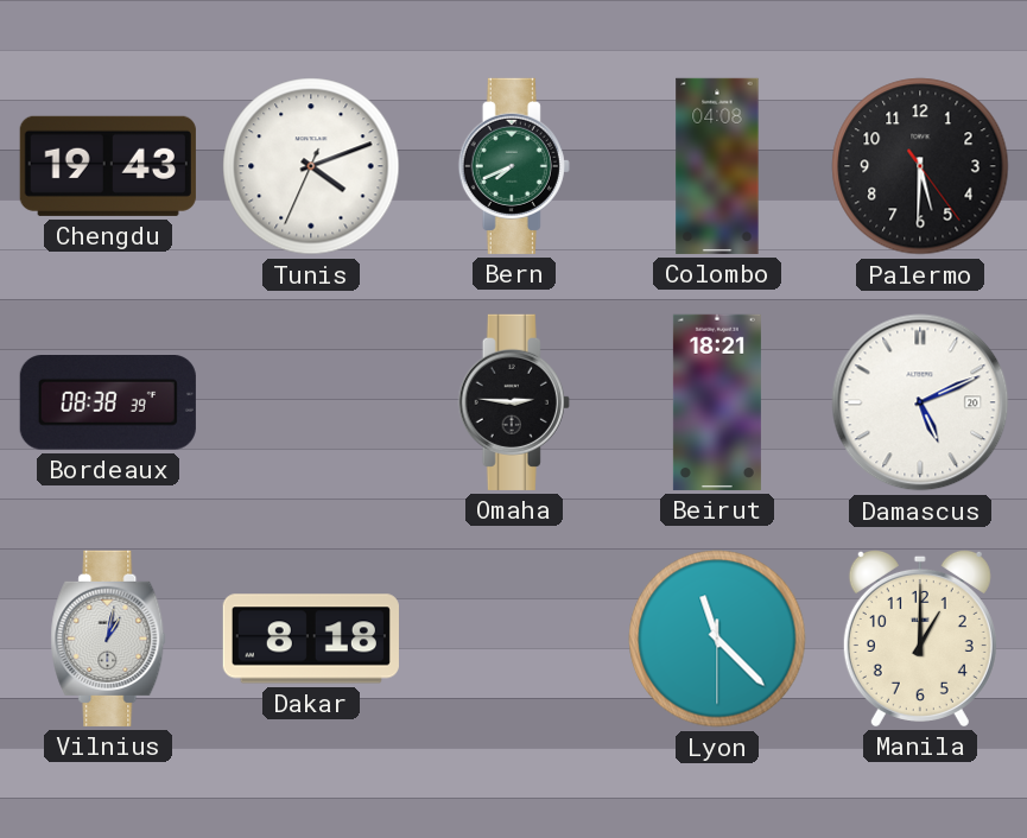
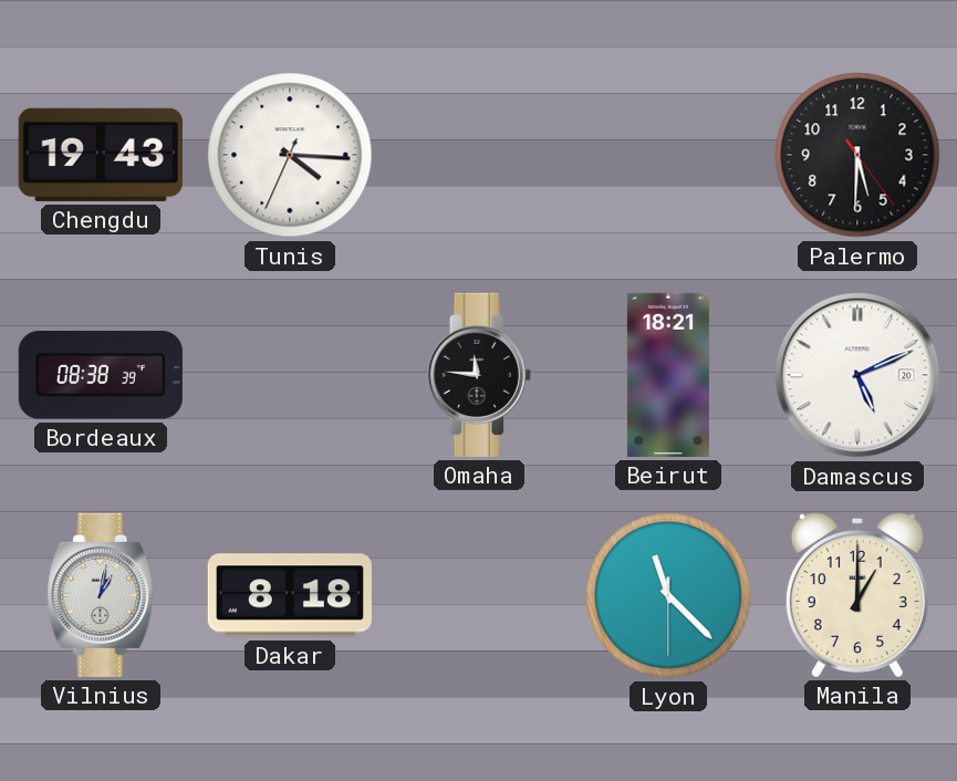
Tunis: 4:11 -> 4:15
Bern: 7:41 -> none
Colombo: 04:08 -> none
Omaha: 2:46 -> 11:46
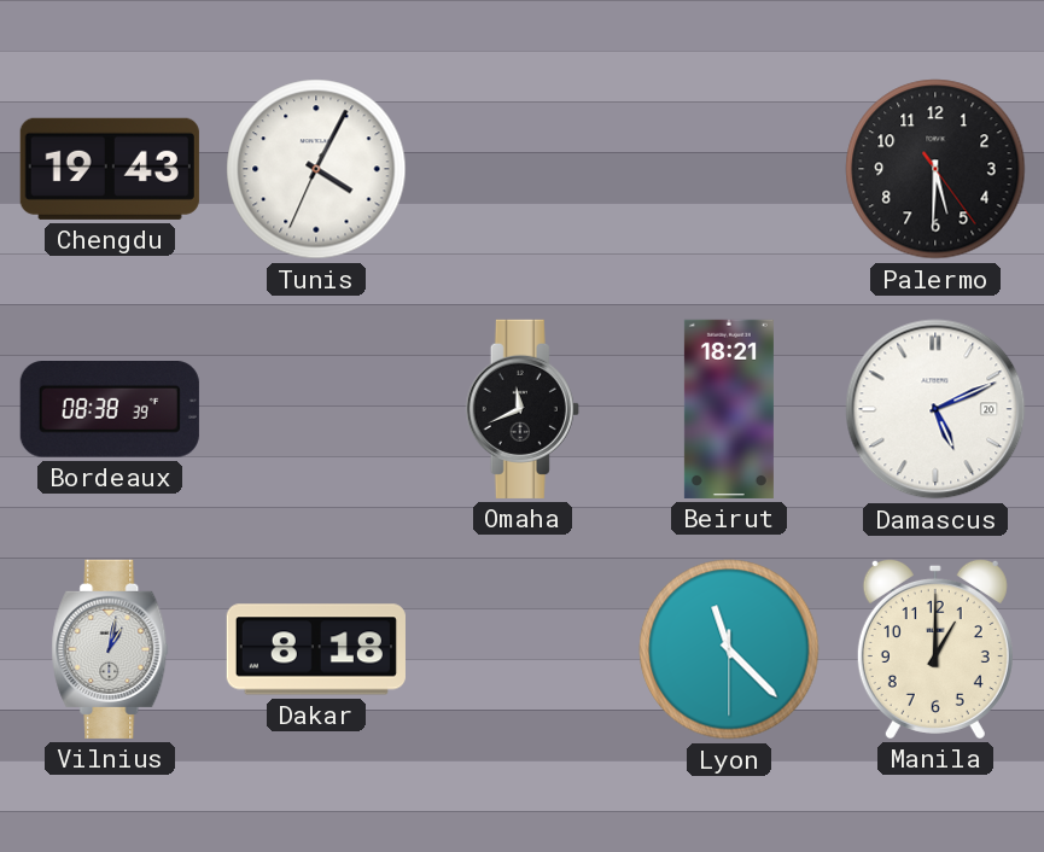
Tunis: 4:15 -> 4:04
Omaha: 11:46 -> 11:41
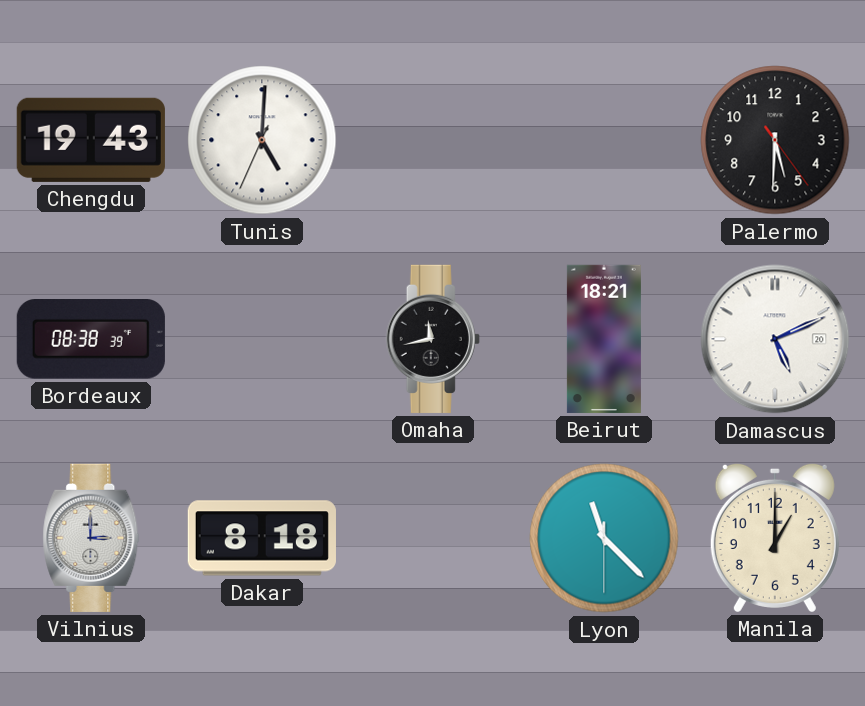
Tunis: 4:04 -> 5:00
Omaha: 11:41 -> 11:43
Vilnius: 1:02 -> 3:00
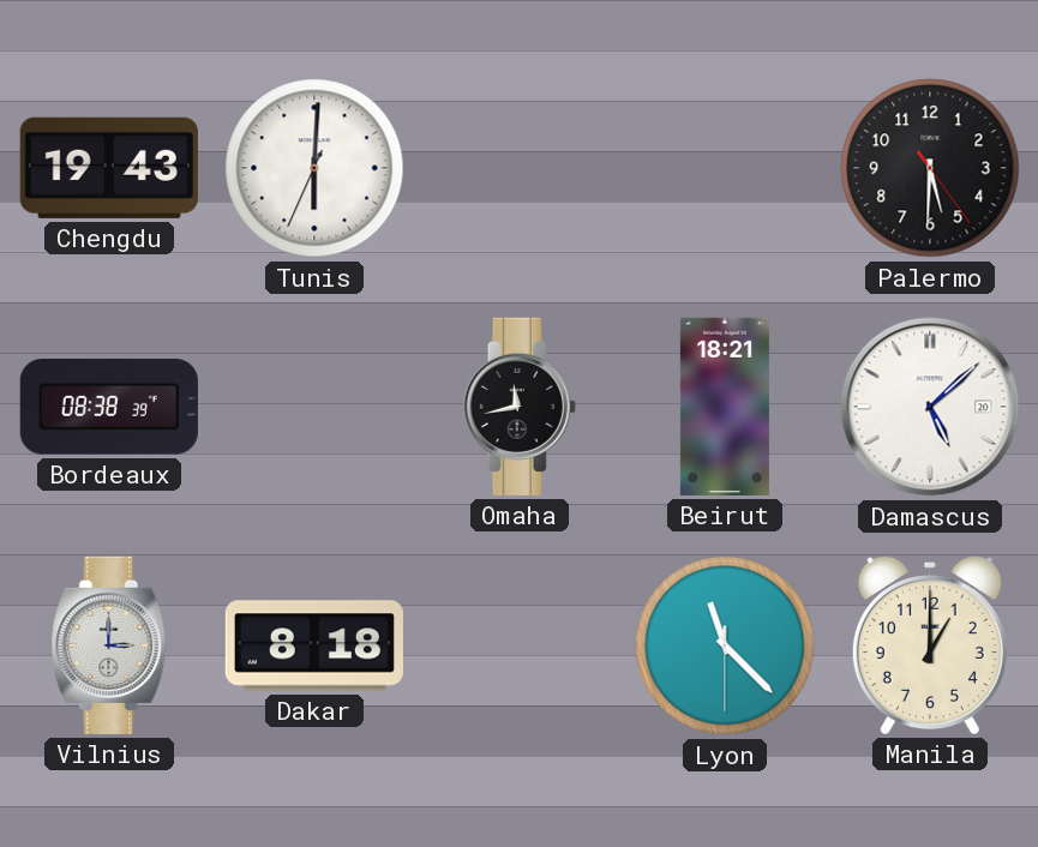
Tunis: 5:00 -> 6:00
Damascus: 5:11 -> 5:08
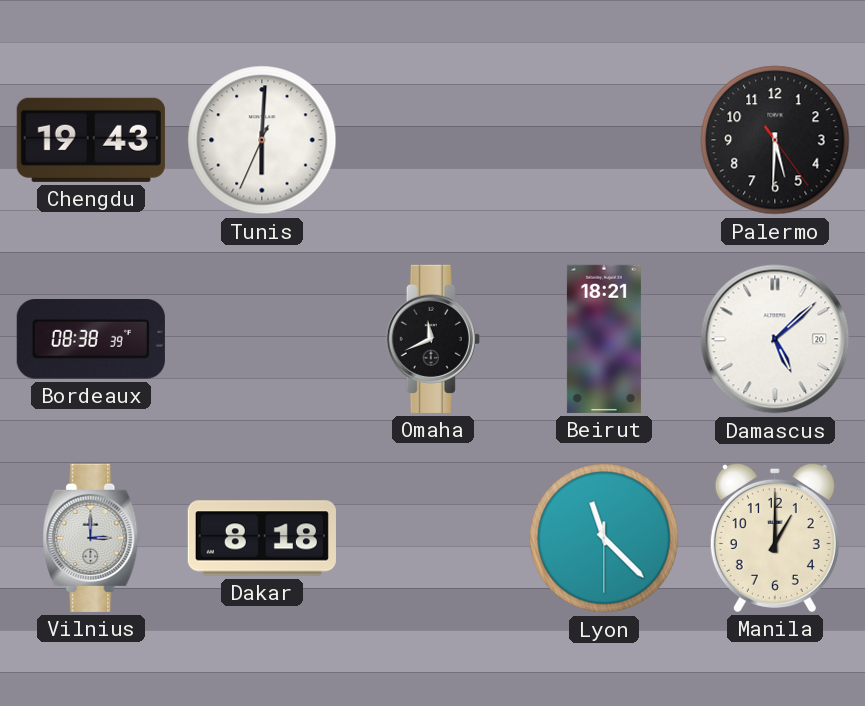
Omaha: 11:43 -> 11:41
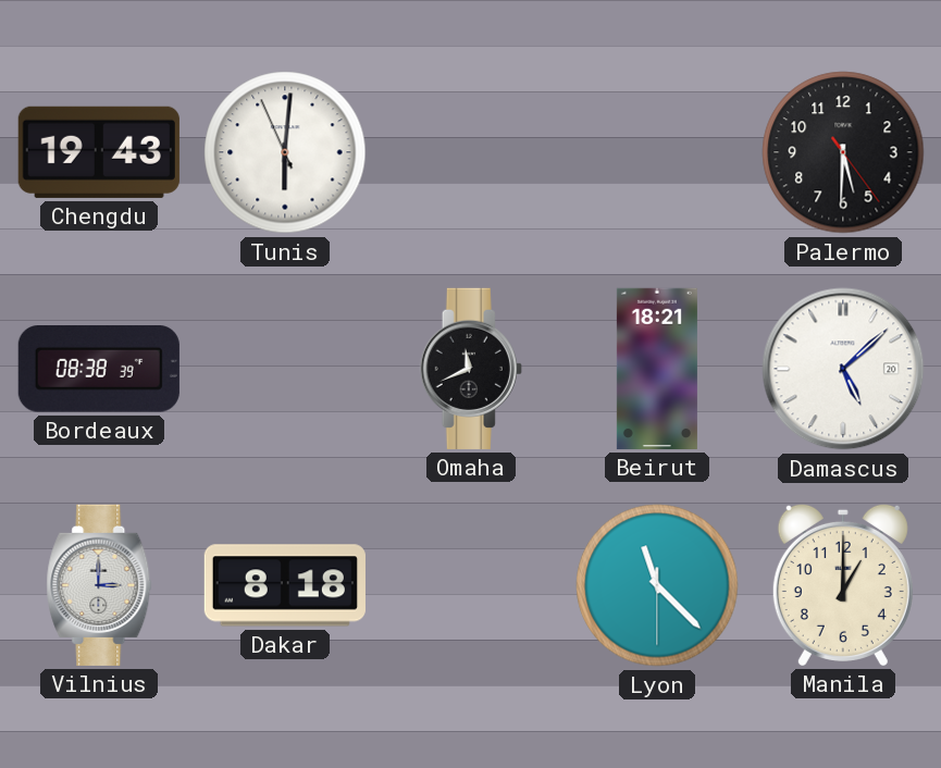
Tunis: 6:00:34 -> 6:00:56
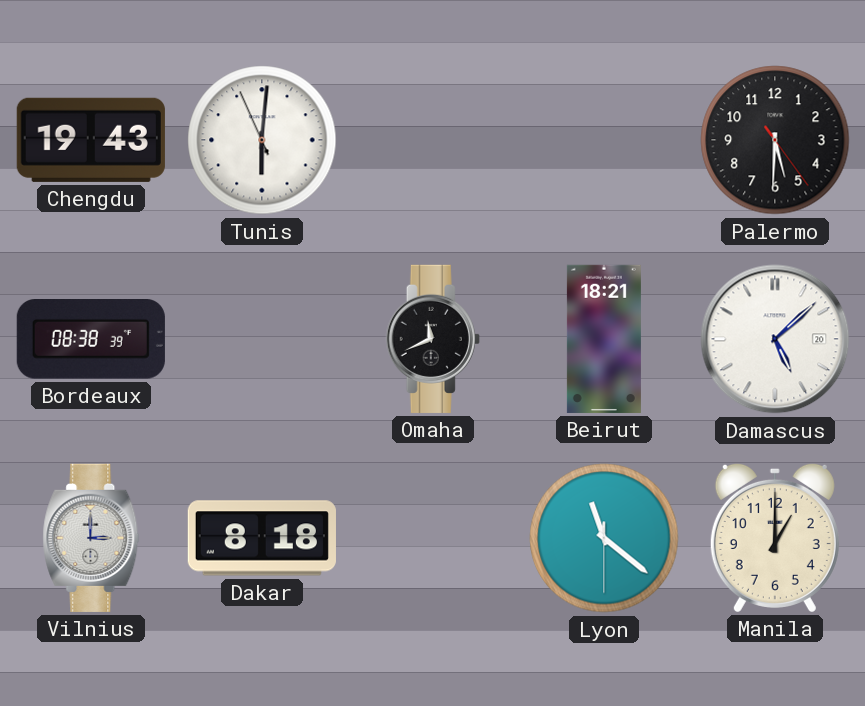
Lyon: 11:22 -> 11:21
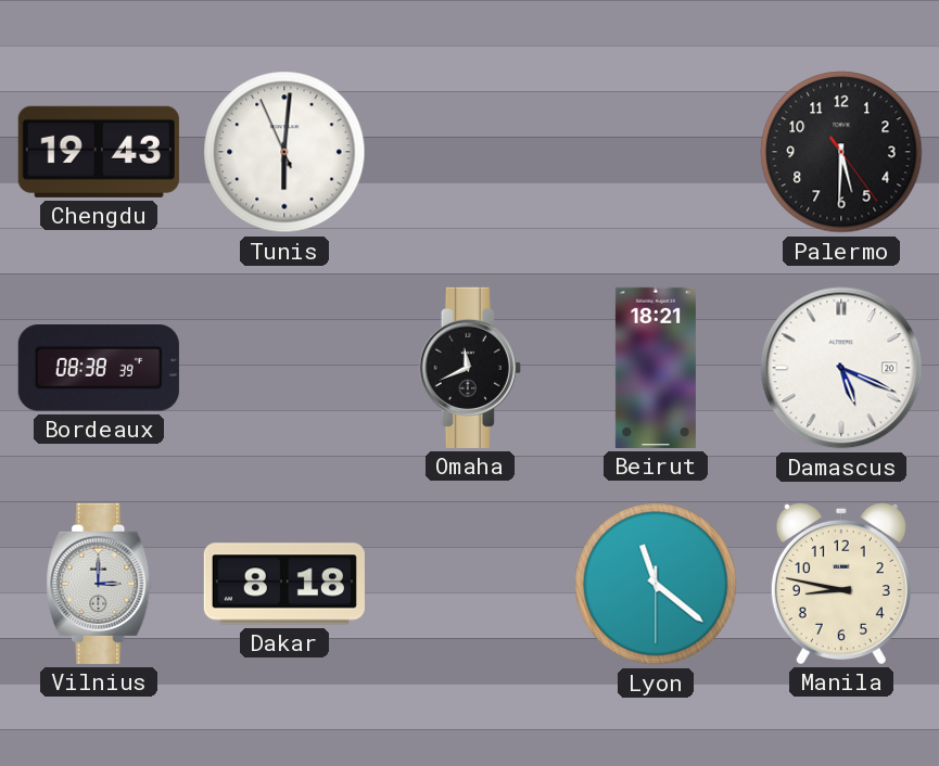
Damascus: 5:08 -> 5:19
Manila: 1:00 -> 8:47
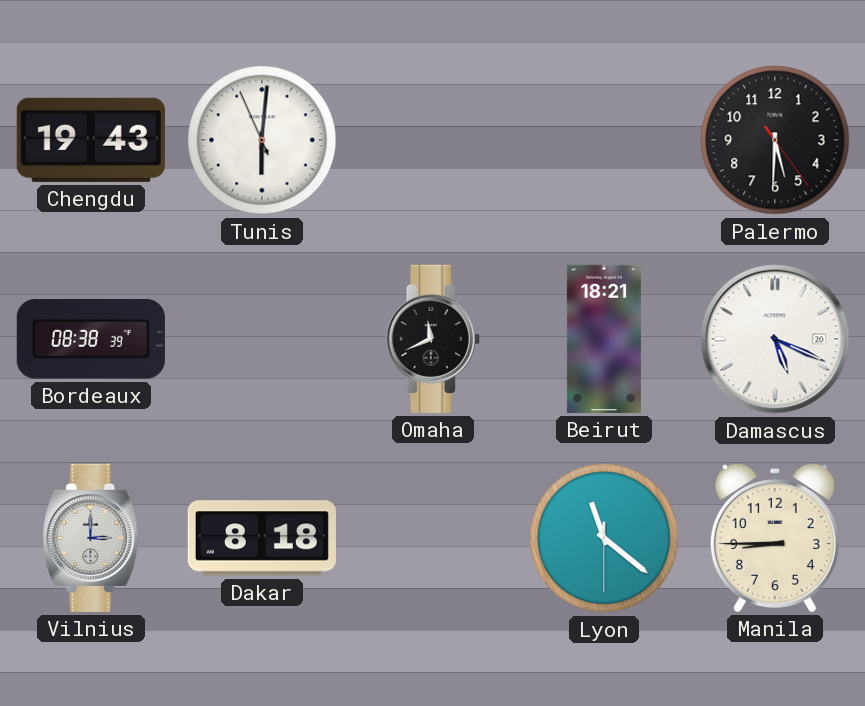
Manila: 8:47 -> 8:45
